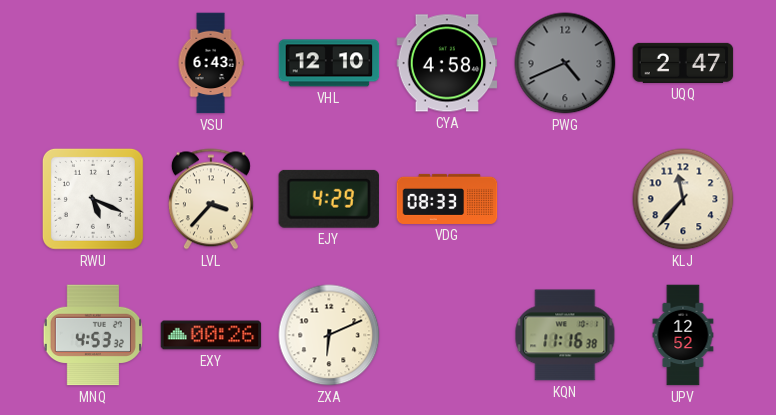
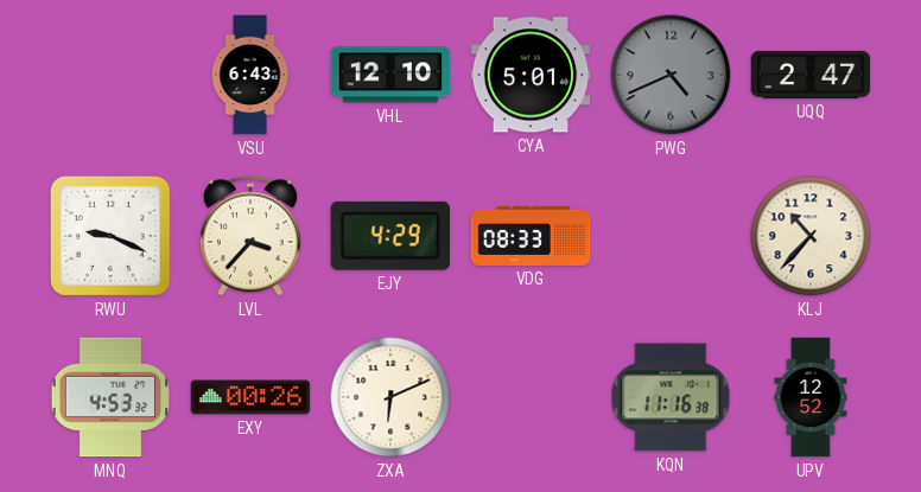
CYA: 4:58 -> 5:01
RWU: 5:19 -> 9:19
KLJ: 11:37 -> 10:37
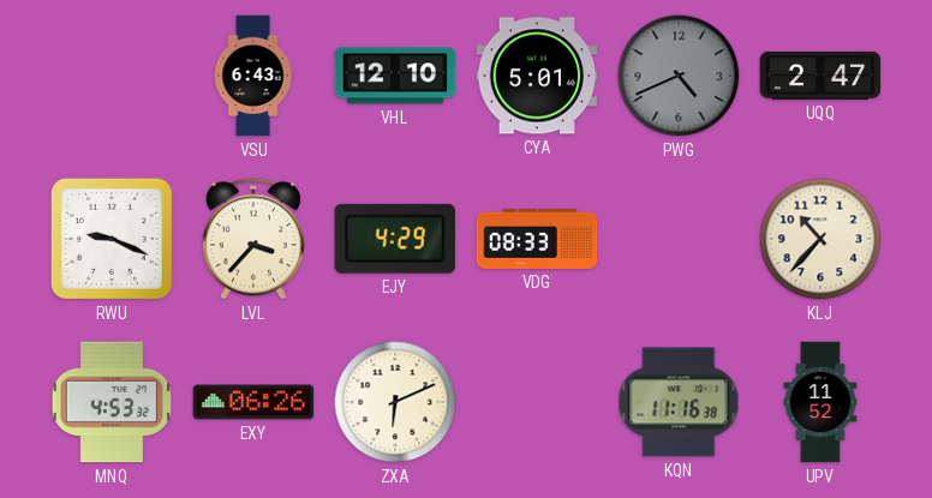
EXY: 00:26 -> 06:26
UPV: 12:52 -> 11:52
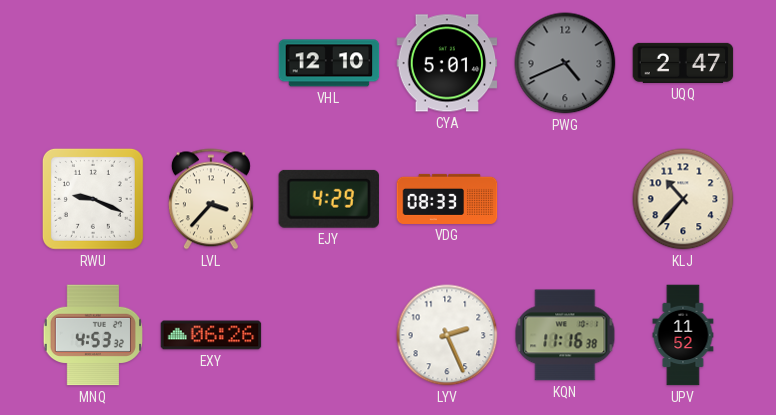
VSU: 6:43 -> none
ZXA: 6:11 -> none
LYV: none -> 2:26
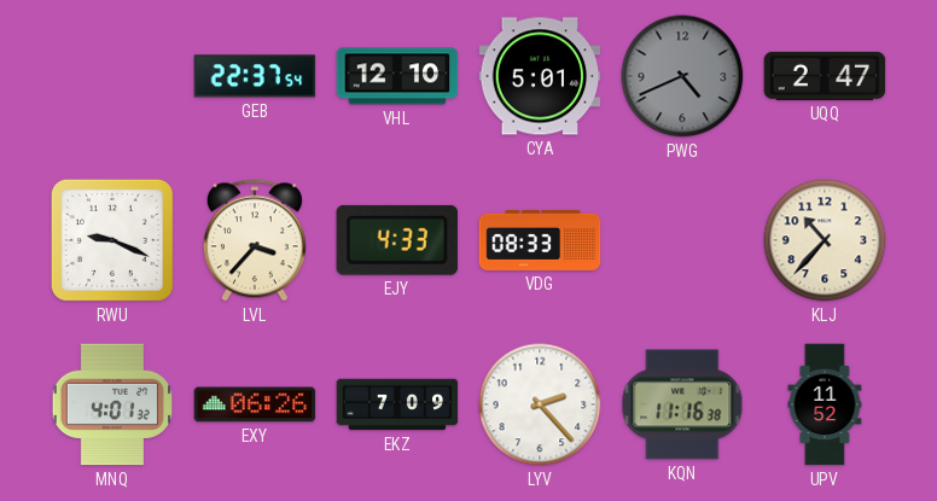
GEB: none -> 22:37
EJY: 4:29 -> 4:33
MNQ: 4:53 -> 4:01
EKZ: none -> 7:09
LYV: 2:26 -> 2:23
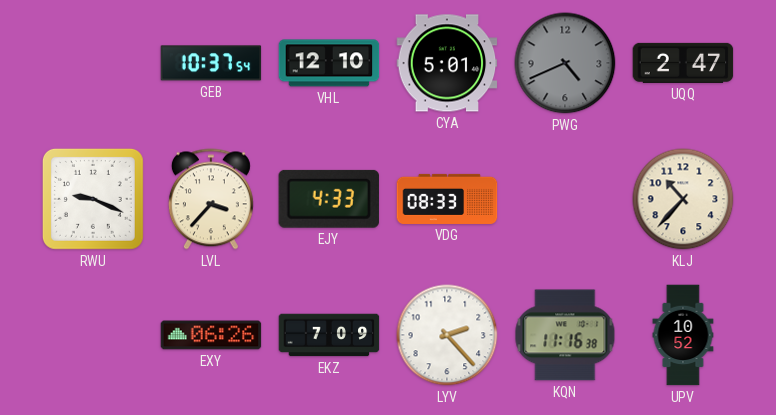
GEB: 22:37 -> 10:37
MNQ: 4:01 -> none
UPV: 11:52 -> 10:52
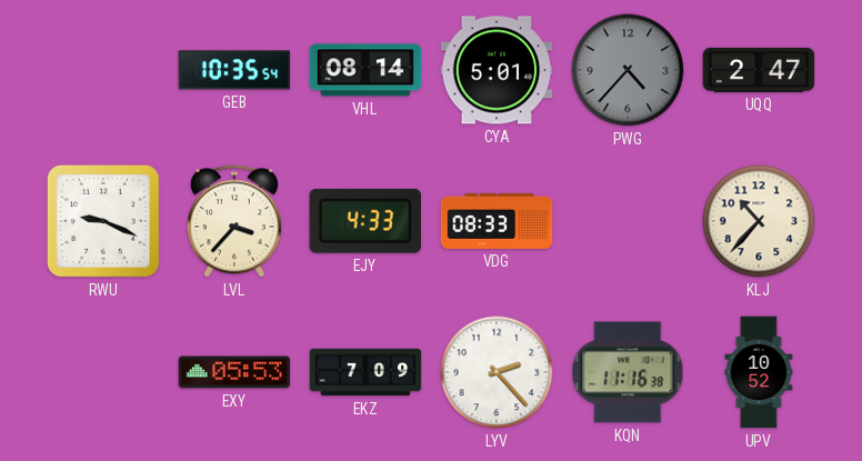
GEB: 10:37 -> 10:35
VHL: 12:10 -> 08:14
PWG: 4:41 -> 4:37
EXY: 06:26 -> 05:53
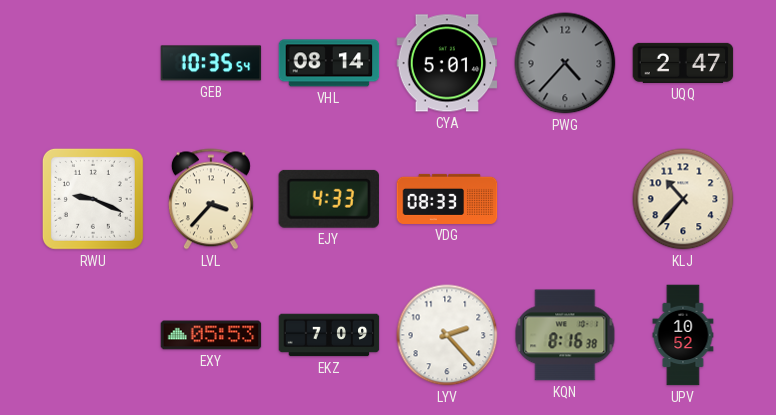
KQN: 11:16 -> 8:16
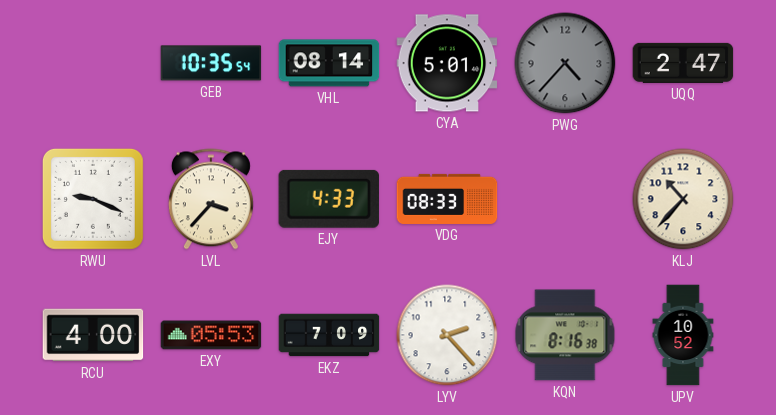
RCU: none -> 4:00
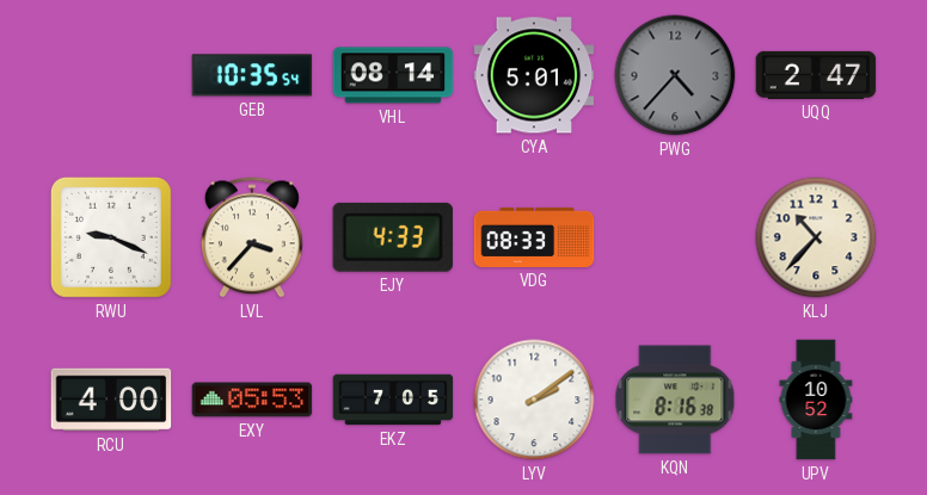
EKZ: 7:09 -> 7:05
LYV: 2:23 -> 2:09
